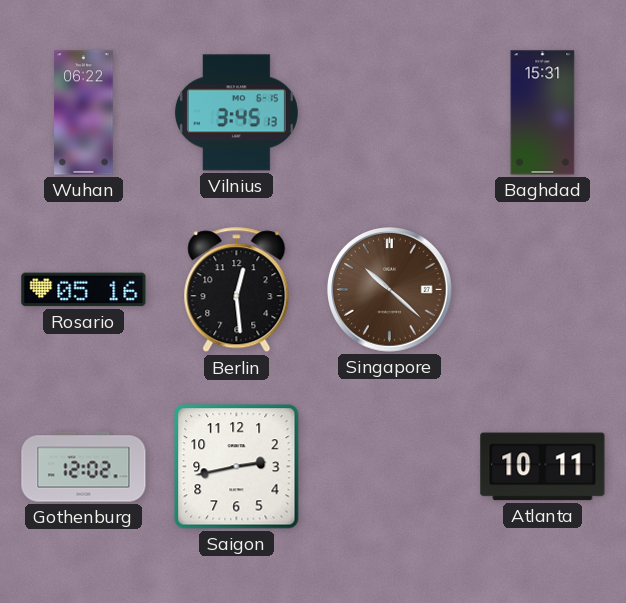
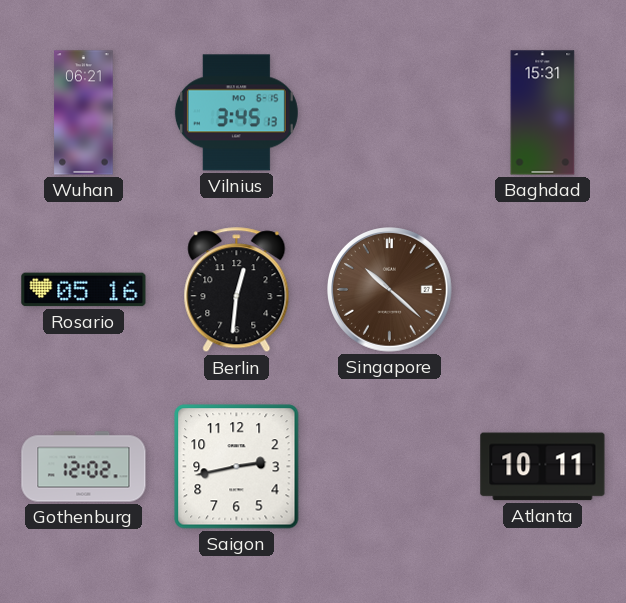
Wuhan: 06:22 -> 06:21
Berlin: 12:29 -> 12:31
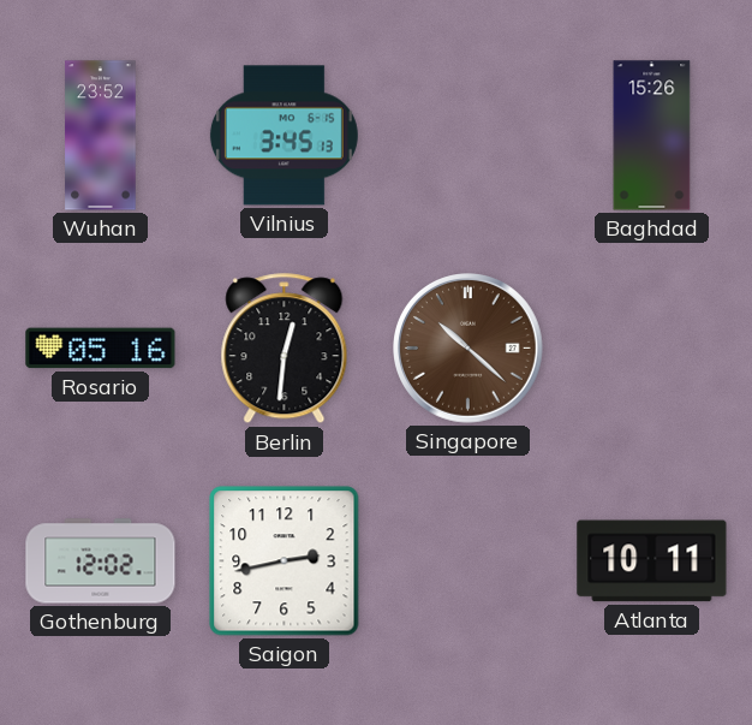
Wuhan: 06:21 -> 23:52
Baghdad: 15:31 -> 15:26
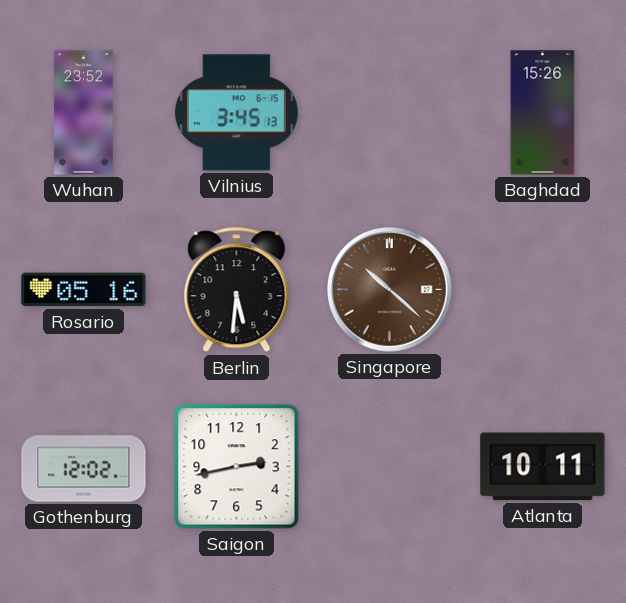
Berlin: 12:31 -> 5:31
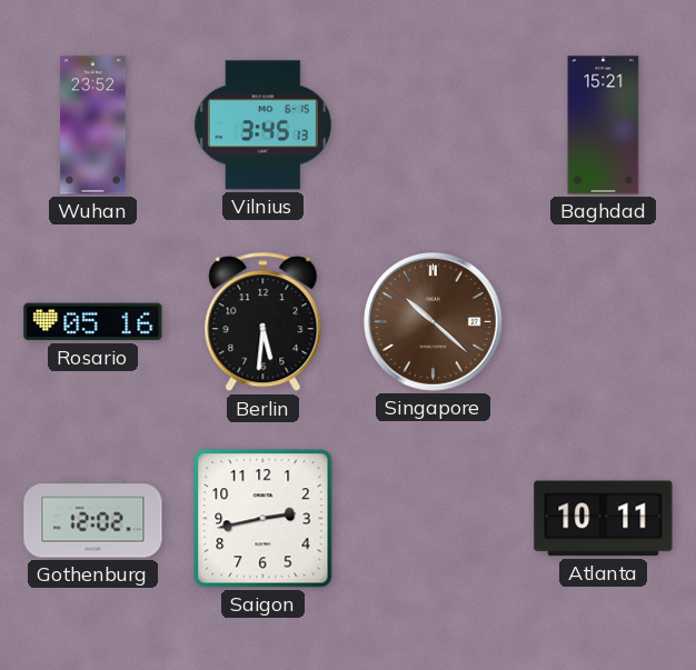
Baghdad: 15:26 -> 15:21
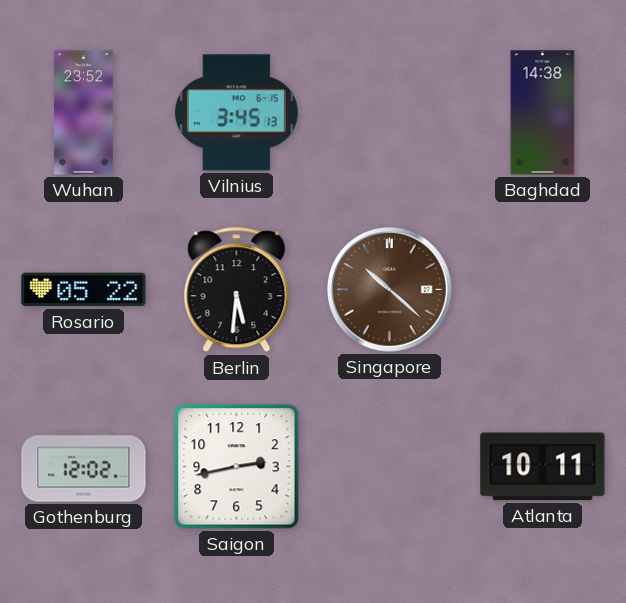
Baghdad: 15:21 -> 14:38
Rosario: 05:16 -> 05:22
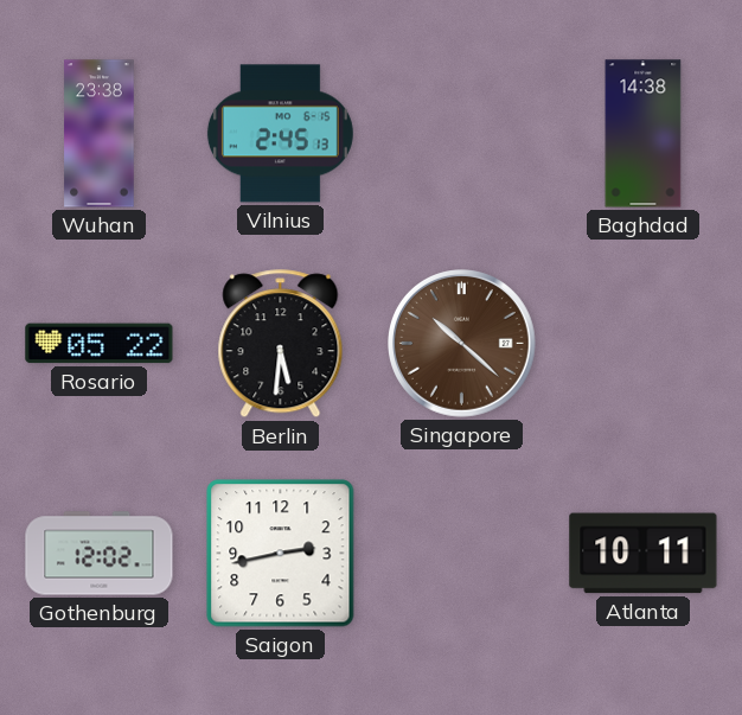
Wuhan: 23:52 -> 23:38
Vilnius: 3:45 -> 2:45
